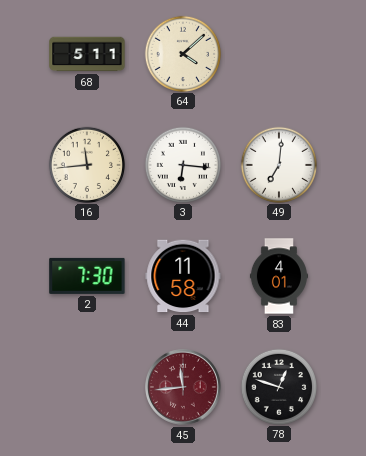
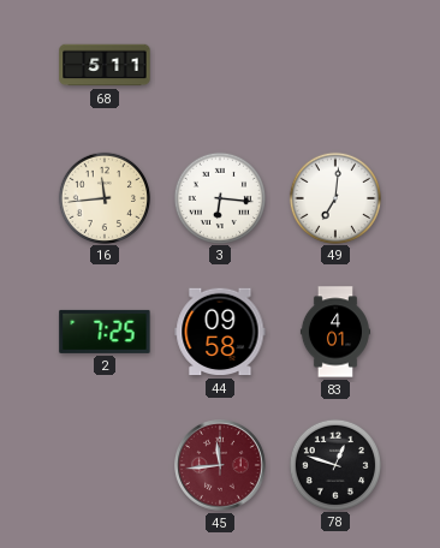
64: 4:08 -> none
2: 7:30 -> 7:25
44: 11:58 -> 09:58
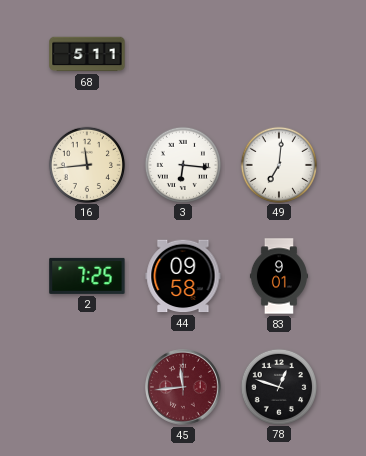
83: 4:01 -> 9:01
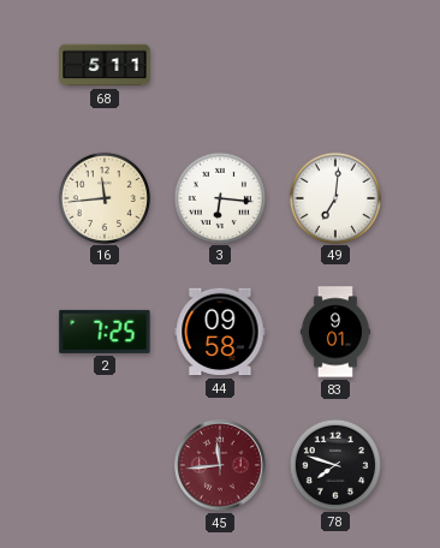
78: 12:48 -> 7:48
